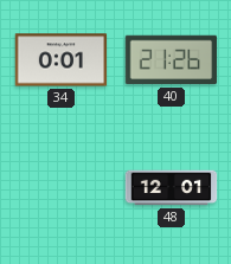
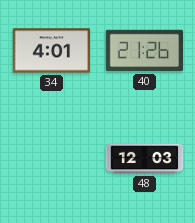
34: 0:01 -> 4:01
48: 12:01 -> 12:03
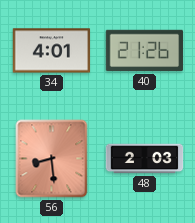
56: none -> 8:29
48: 12:03 -> 2:03
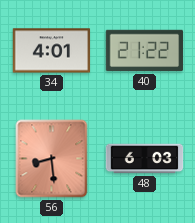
40: 21:26 -> 21:22
48: 2:03 -> 6:03
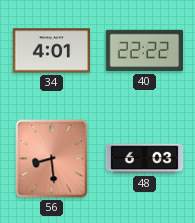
40: 21:22 -> 22:22
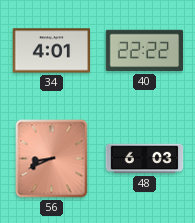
56: 8:29 -> 8:41
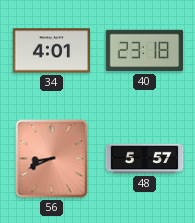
40: 22:22 -> 23:18
48: 6:03 -> 5:57
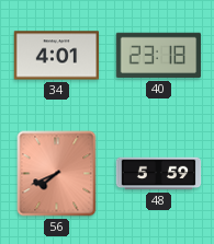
56: 8:41 -> 7:41
48: 5:57 -> 5:59
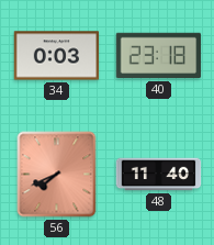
34: 4:01 -> 0:03
48: 5:59 -> 11:40
